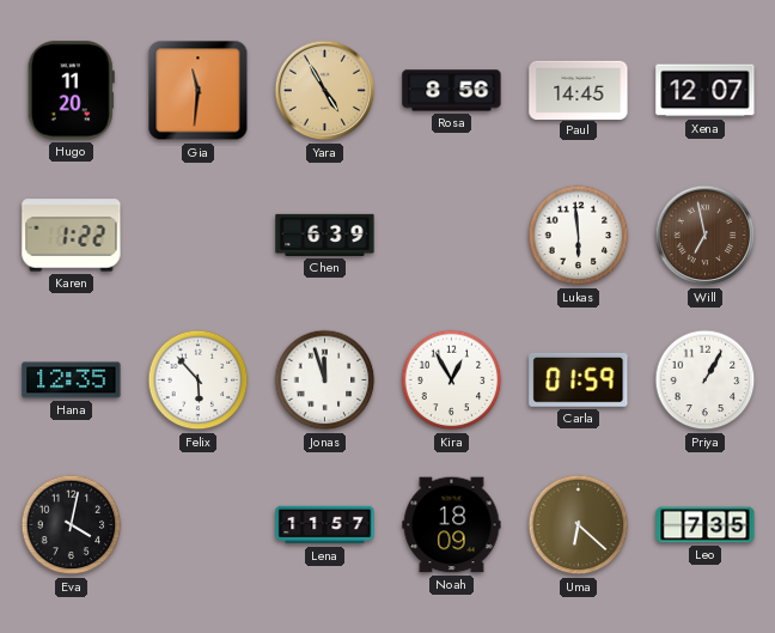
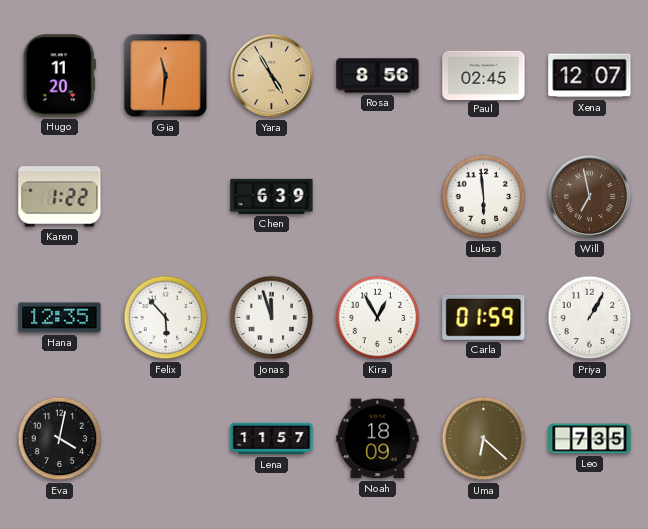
Paul: 14:45 -> 02:45
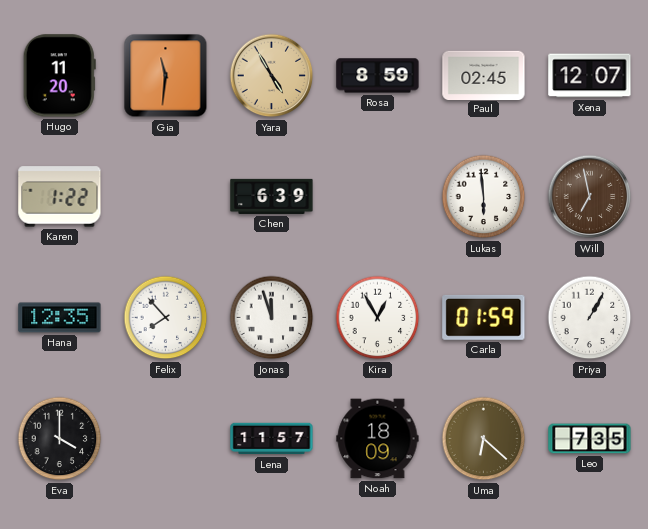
Rosa: 8:56 -> 8:59
Felix: 5:53 -> 7:53
Eva: 4:02 -> 4:00
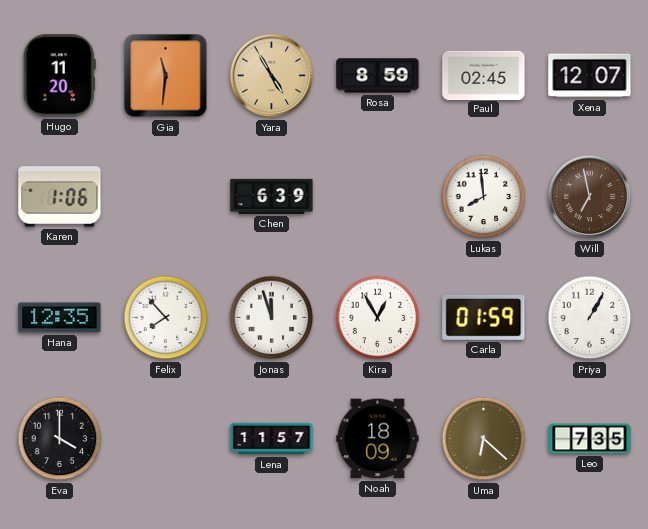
Karen: 1:22 -> 1:06
Lukas: 5:59 -> 7:59
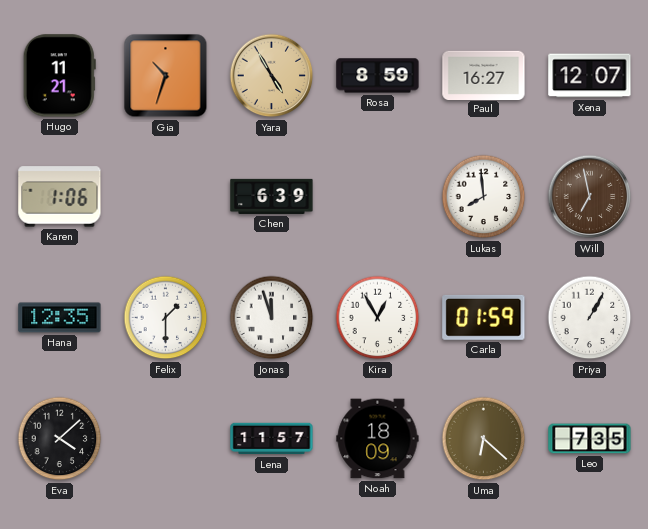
Hugo: 11:20 -> 11:21
Gia: 11:31 -> 10:33
Paul: 02:45 -> 16:27
Felix: 7:53 -> 1:30
Eva: 4:00 -> 4:08
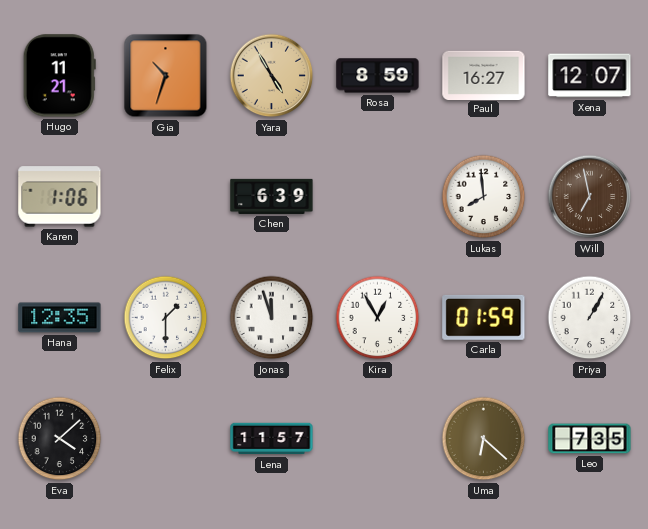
Noah: 18:09 -> none
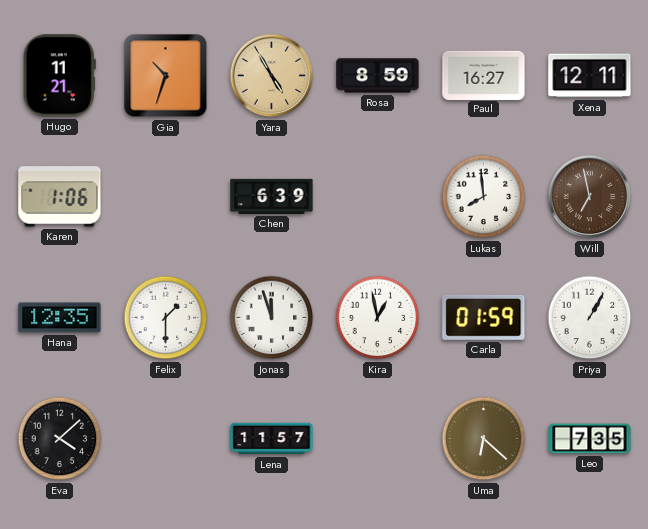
Xena: 12:07 -> 12:11
Kira: 12:55 -> 12:58
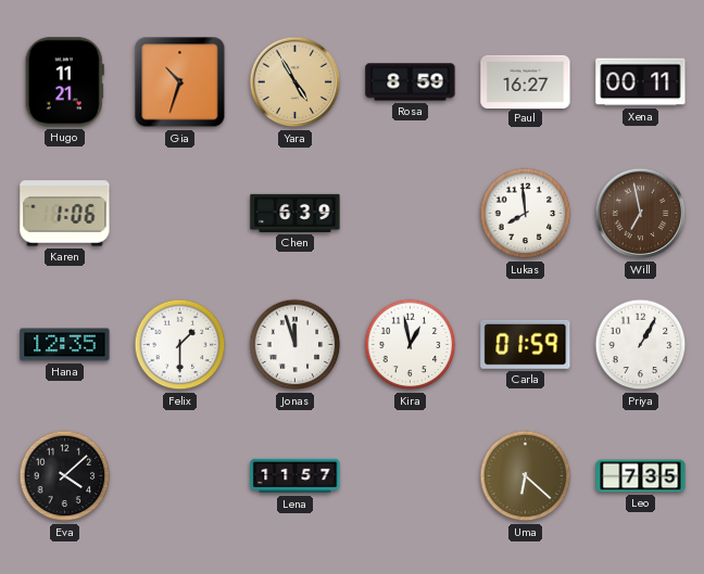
Xena: 12:11 -> 00:11
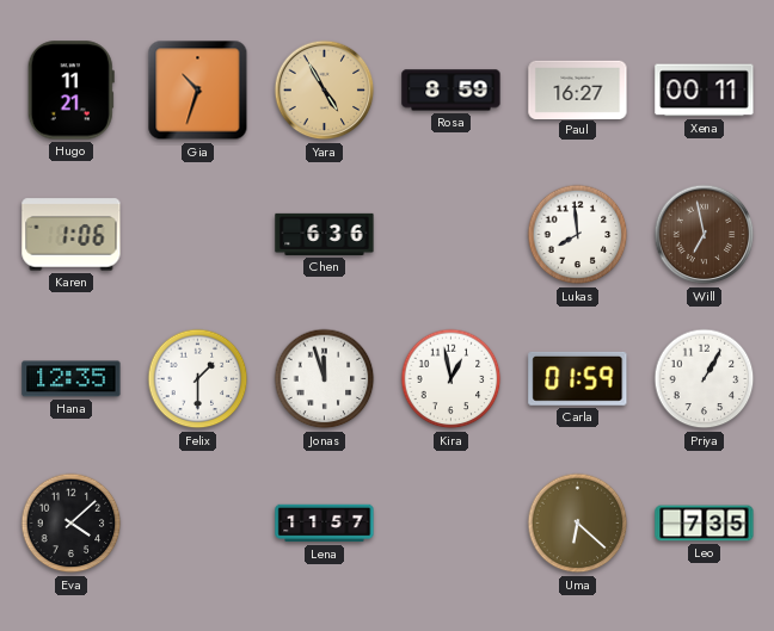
Chen: 6:39 -> 6:36
